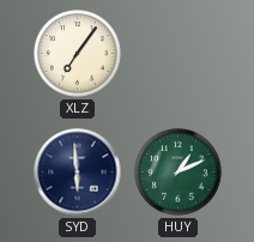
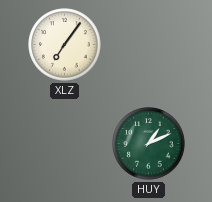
SYD: 5:59 -> none
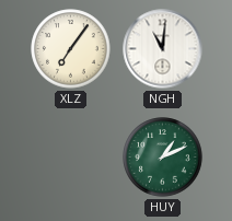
NGH: none -> 11:01
